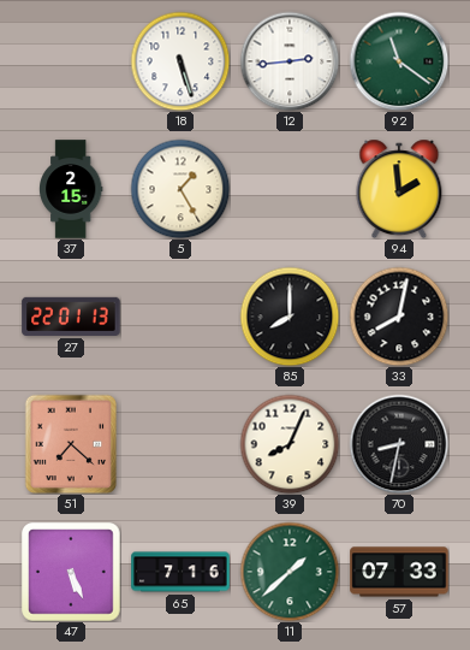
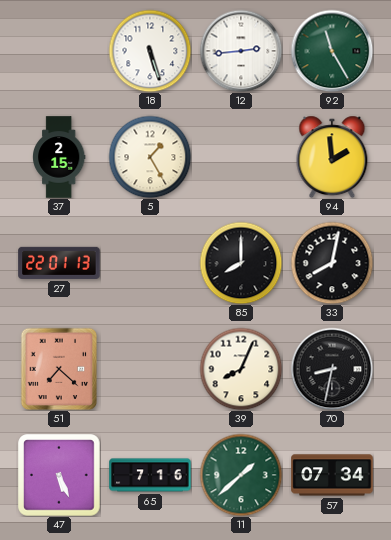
92: 11:21 -> 11:25
57: 07:33 -> 07:34
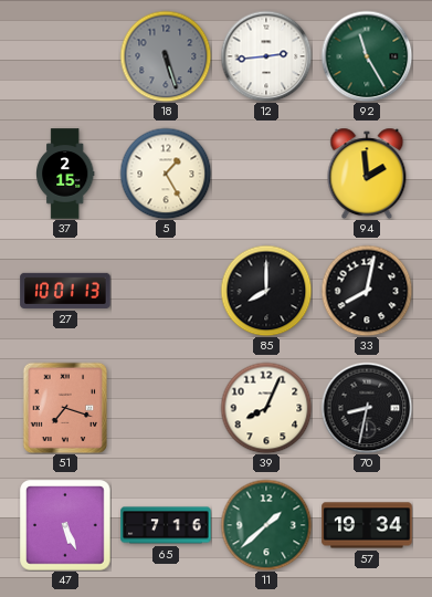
18 dial: white -> grey
27: 22:01 -> 10:01
51: 7:22 -> 7:18
57: 07:34 -> 19:34
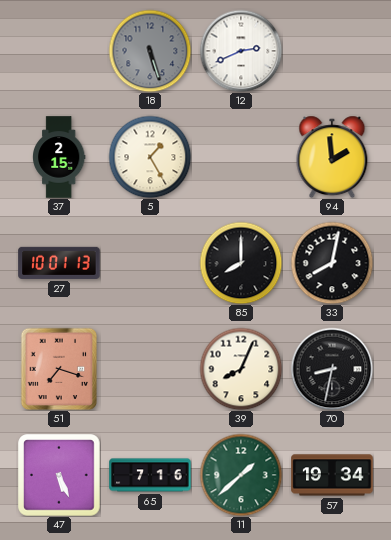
12: 2:44 -> 2:41
92: 11:25 -> none
